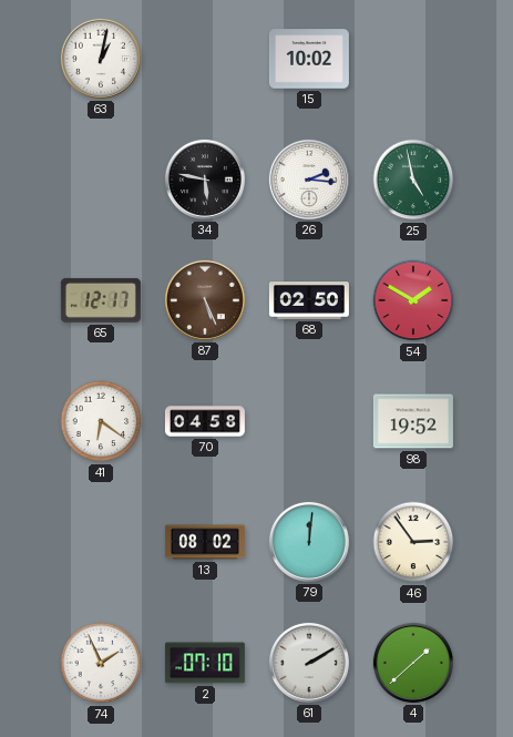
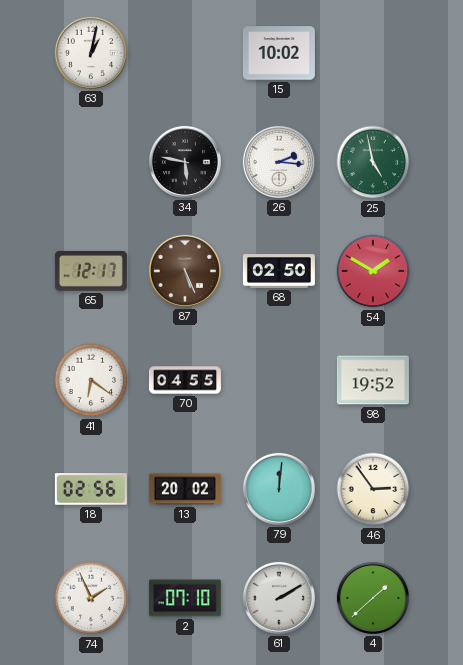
70: 04:58 -> 04:55
18: none -> 02:56
13: 08:02 -> 20:02
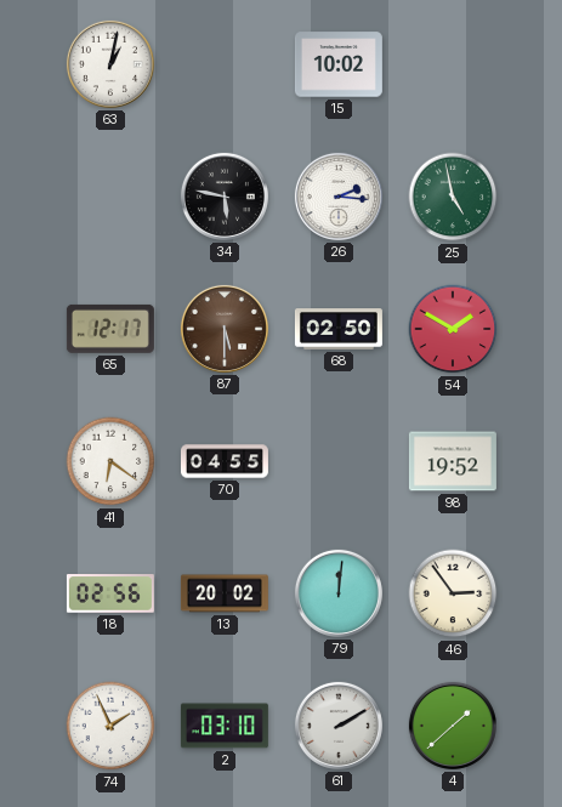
87: 5:26 -> 5:30
2: 07:10 -> 03:10
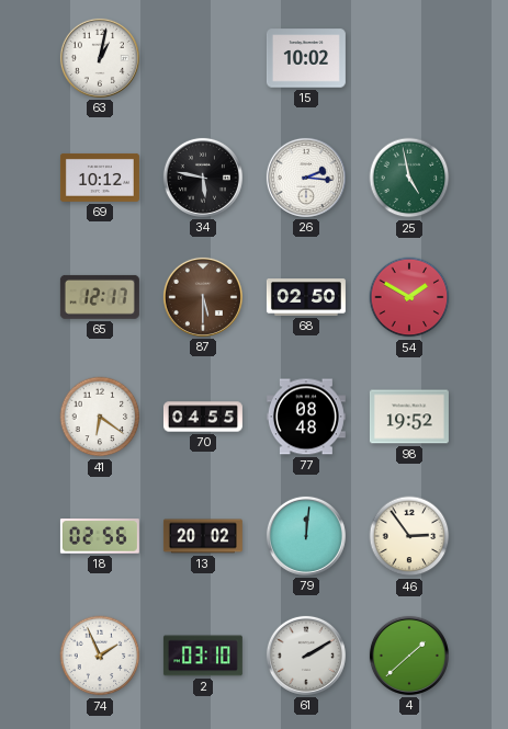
69: none -> 10:12
77: none -> 08:48
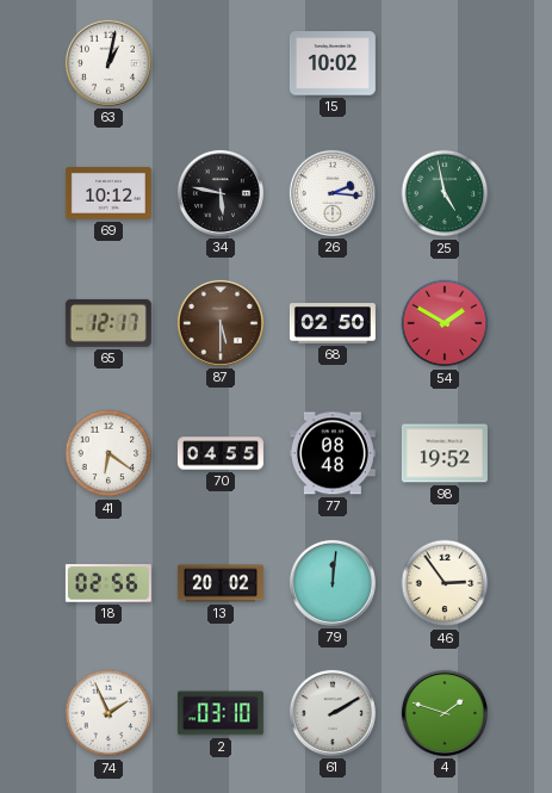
4: 1:38 -> 1:48
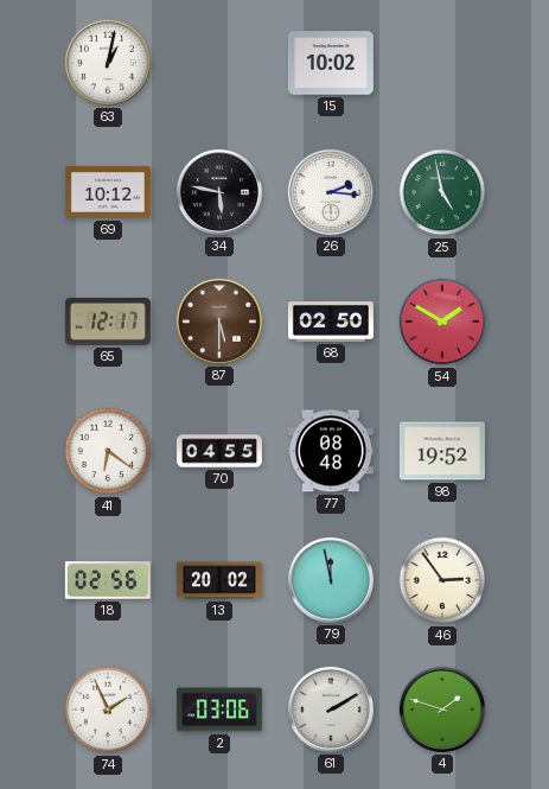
79: 12:01 -> 11:58
2: 03:10 -> 03:06
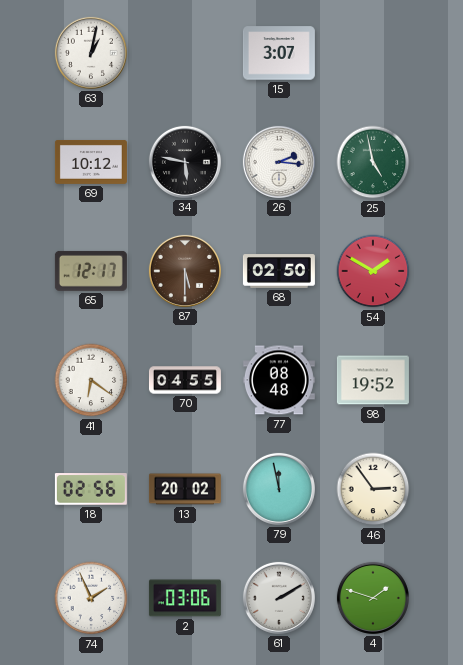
15: 10:02 -> 3:07
